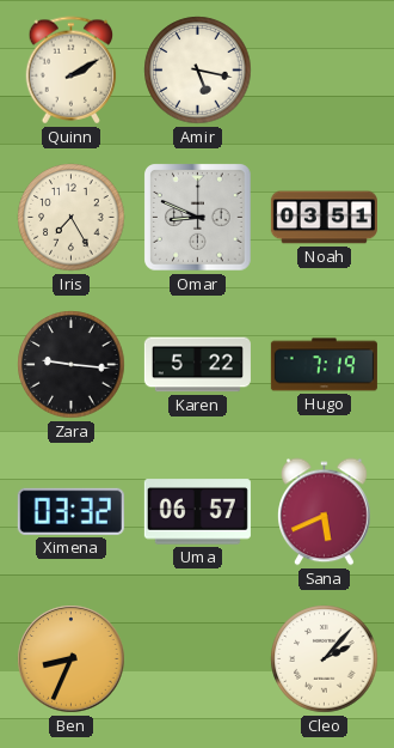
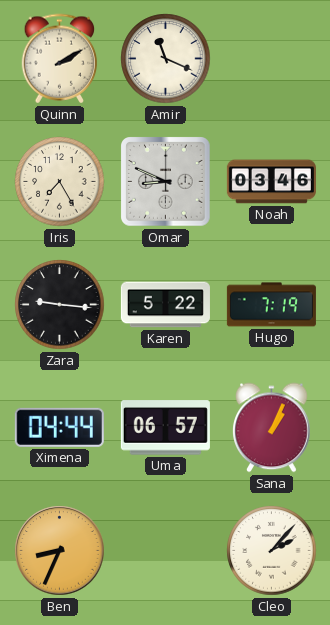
Amir: 5:17 -> 11:19
Noah: 03:51 -> 03:46
Ximena: 03:32 -> 04:44
Sana: 5:41 -> 1:04
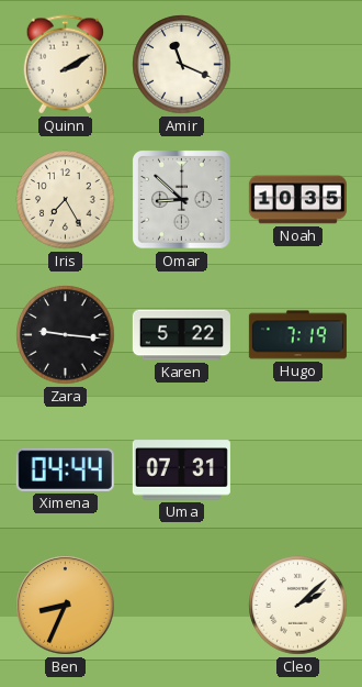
Omar: 8:49 -> 8:52
Noah: 03:46 -> 10:35
Uma: 06:57 -> 07:31
Sana: 1:04 -> none
Cleo: 2:07 -> 2:08
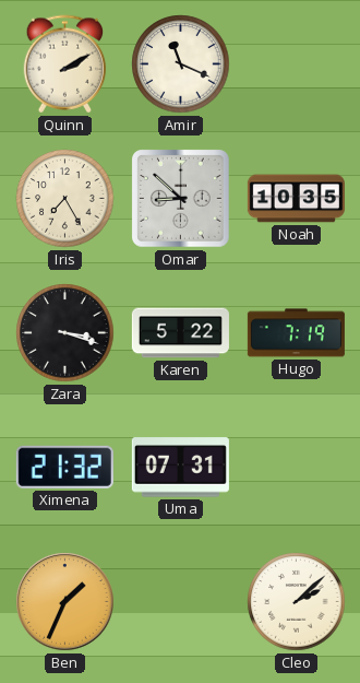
Zara: 9:16 -> 3:18
Ximena: 04:44 -> 21:32
Ben: 8:34 -> 1:34
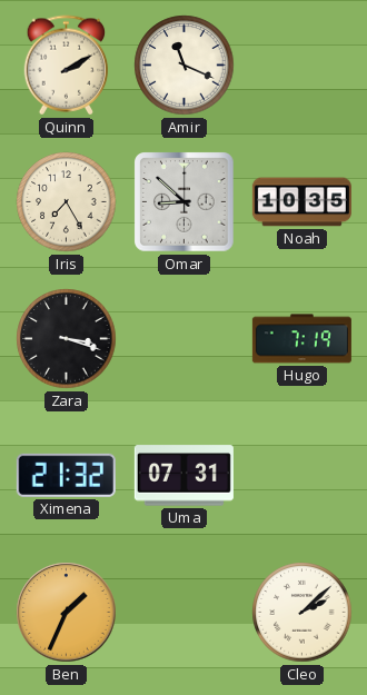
Karen: 5:22 -> none
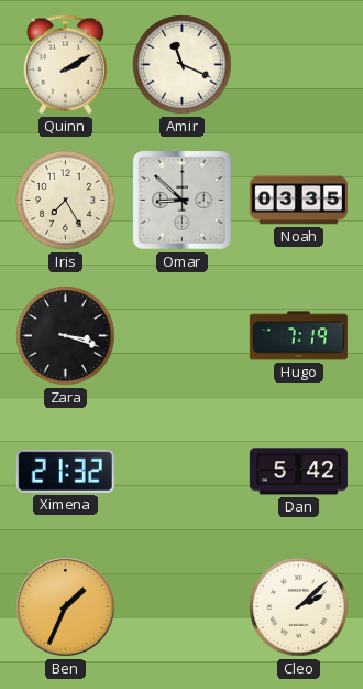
Noah: 10:35 -> 03:35
Uma: 07:31 -> none
Dan: none -> 5:42
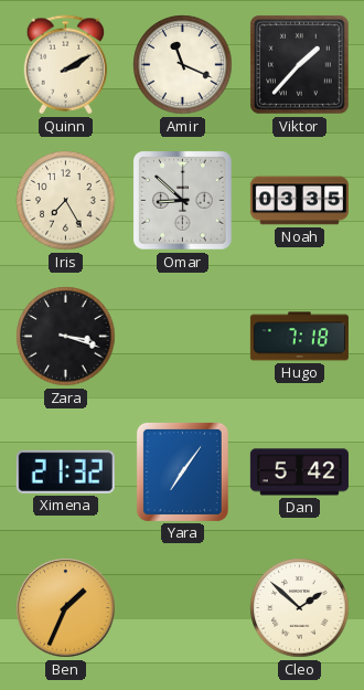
Viktor: none -> 1:37
Hugo: 7:19 -> 7:18
Yara: none -> 7:06
Cleo: 2:08 -> 1:52
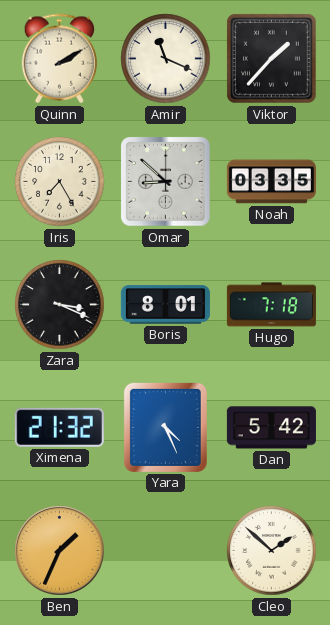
Zara: 3:18 -> 3:19
Boris: none -> 8:01
Yara: 7:06 -> 4:26
